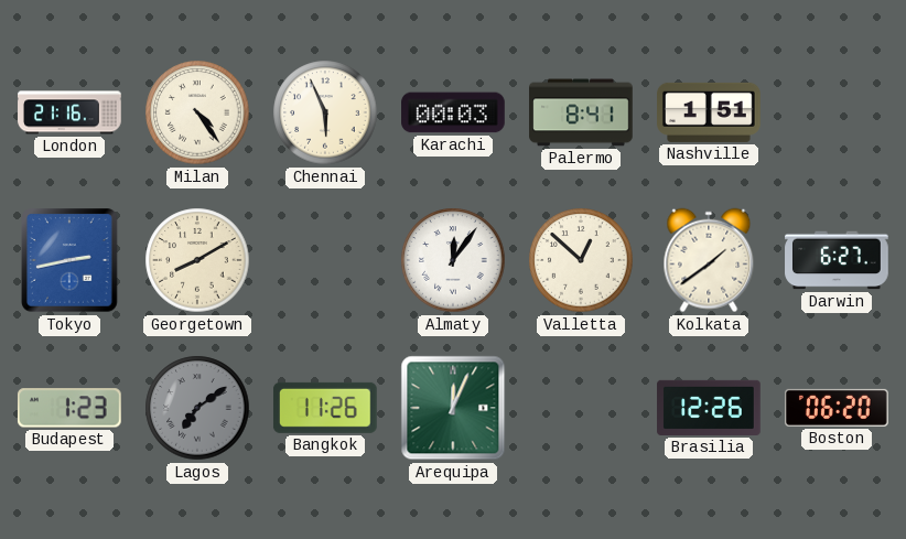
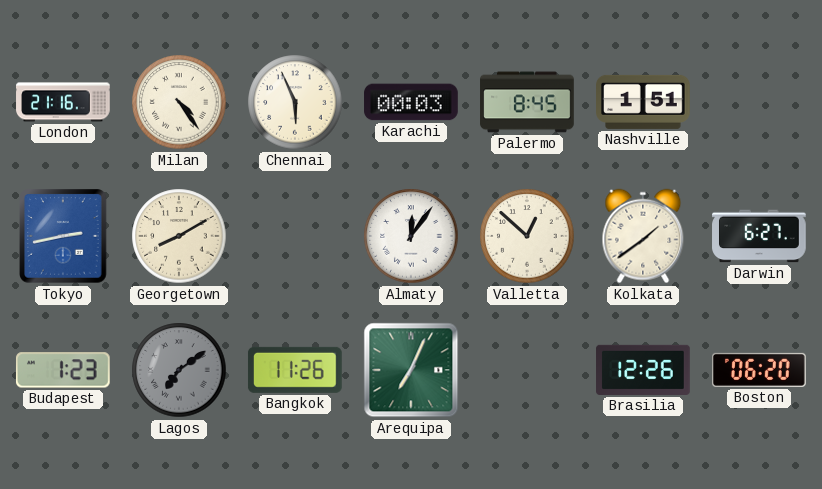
Palermo: 8:41 -> 8:45
Arequipa: 12:04 -> 7:04
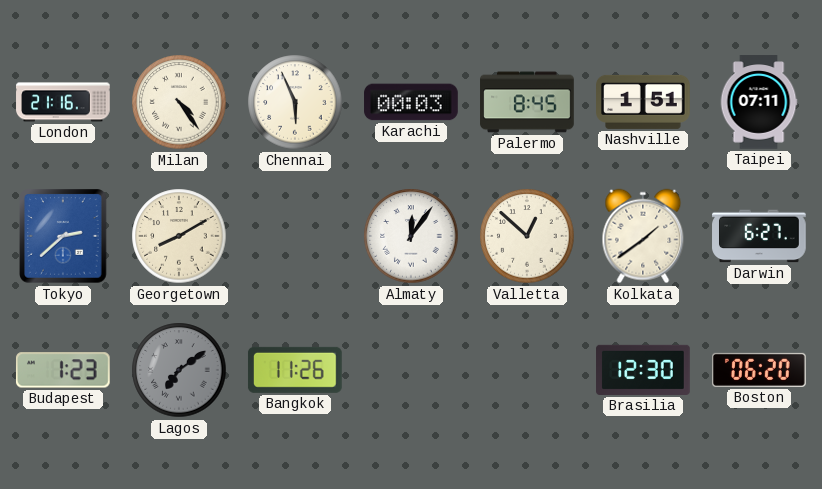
Taipei: none -> 07:11
Tokyo: 2:43 -> 2:38
Arequipa: 7:04 -> none
Brasilia: 12:26 -> 12:30
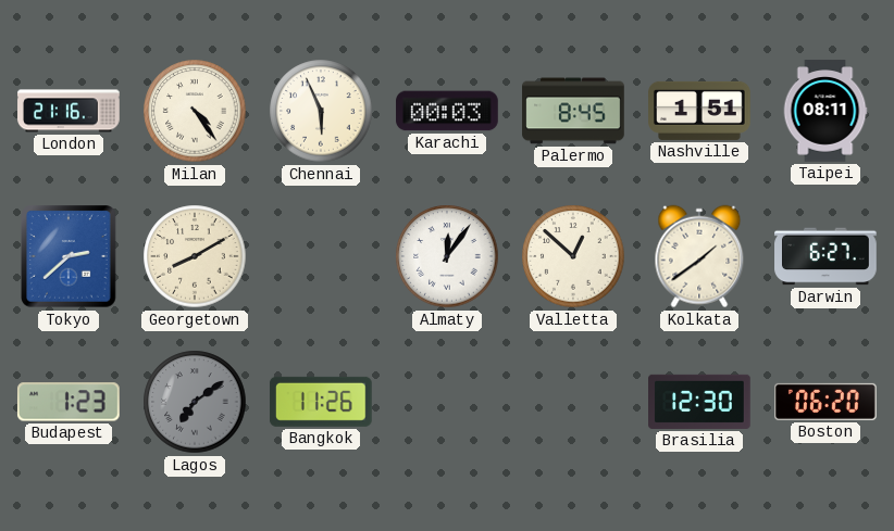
Taipei: 07:11 -> 08:11
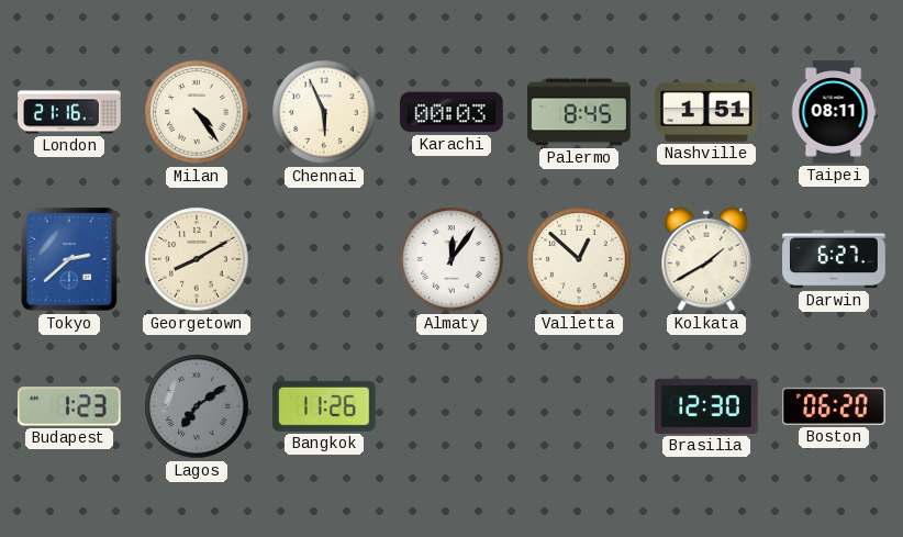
Kolkata: 1:39 -> 1:40
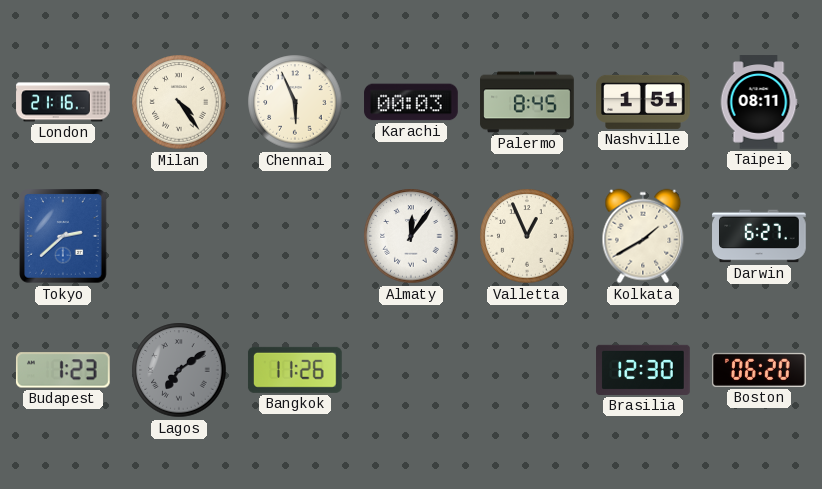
Georgetown: 8:10 -> none
Valletta: 12:52 -> 12:56
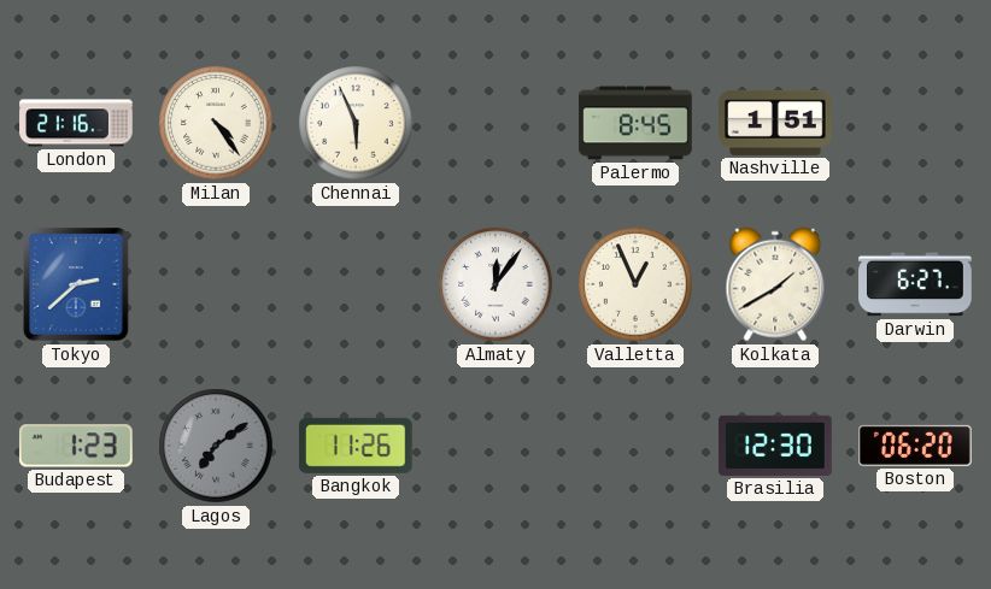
Karachi: 00:03 -> none
Taipei: 08:11 -> none
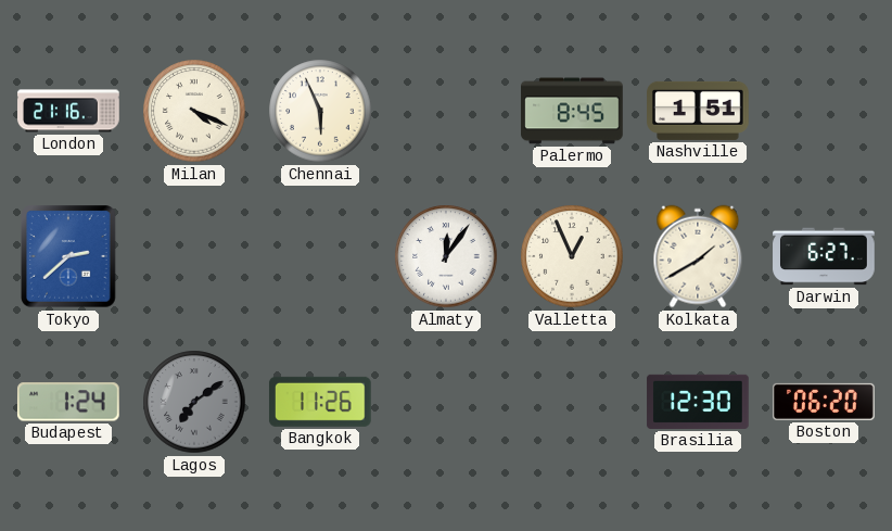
Milan: 4:24 -> 4:19
Budapest: 1:23 -> 1:24
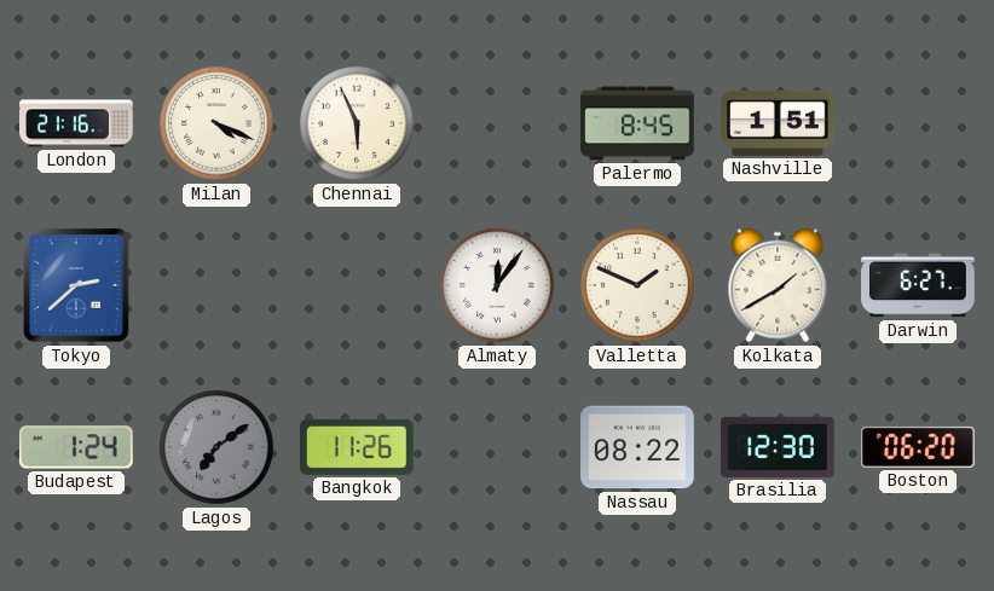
Valletta: 12:56 -> 1:49
Nassau: none -> 08:22
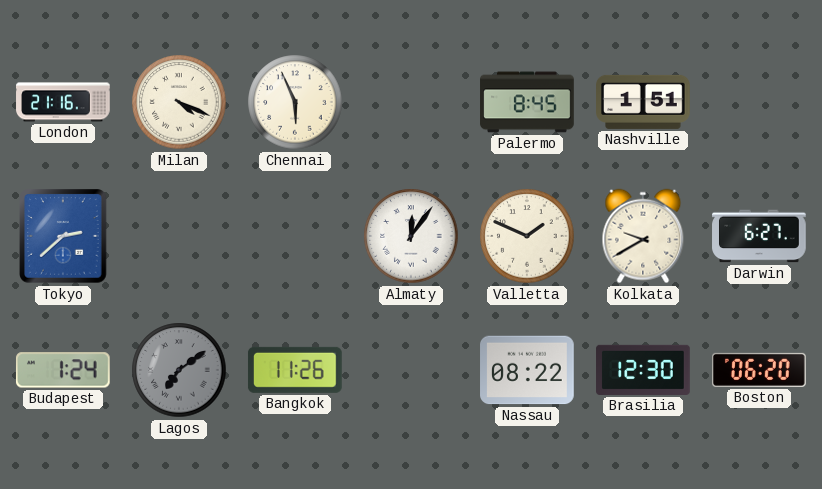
Kolkata: 1:40 -> 9:40
